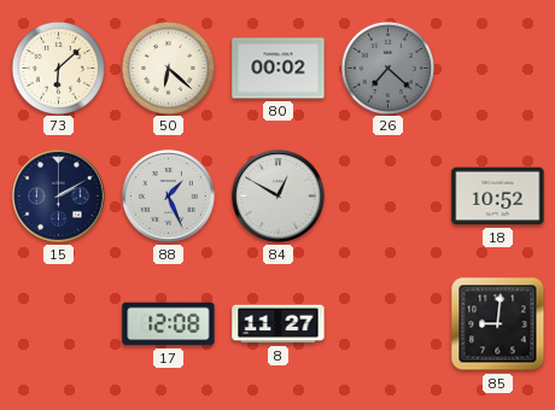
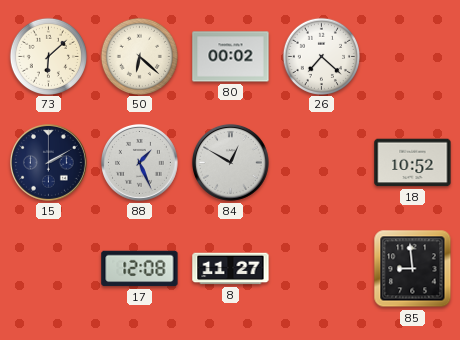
26 dial: grey -> white
85: 9:01 -> 8:59
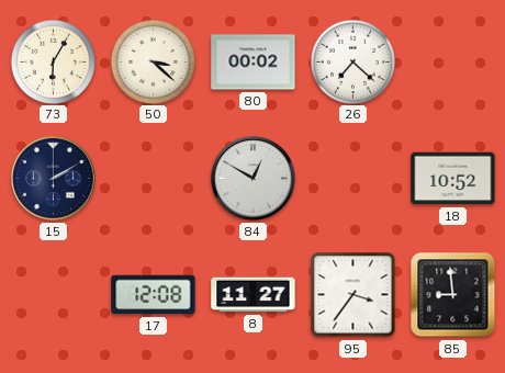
73: 6:08 -> 6:05
50: 6:22 -> 3:22
88: 1:26 -> none
95: none -> 3:36
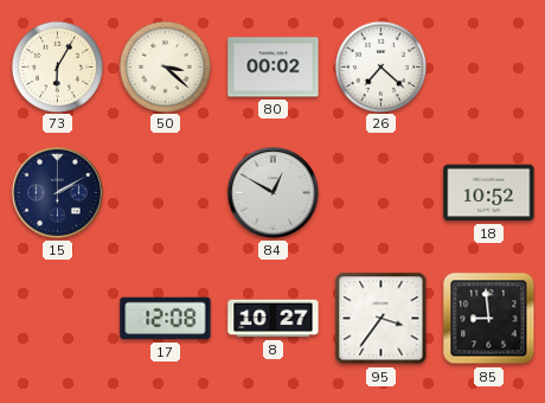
8: 11:27 -> 10:27
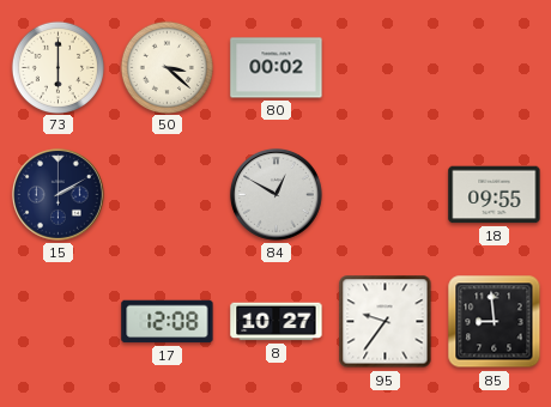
73: 6:05 -> 6:00
26: 7:22 -> none
18: 10:52 -> 09:55
95: 3:36 -> 9:36
